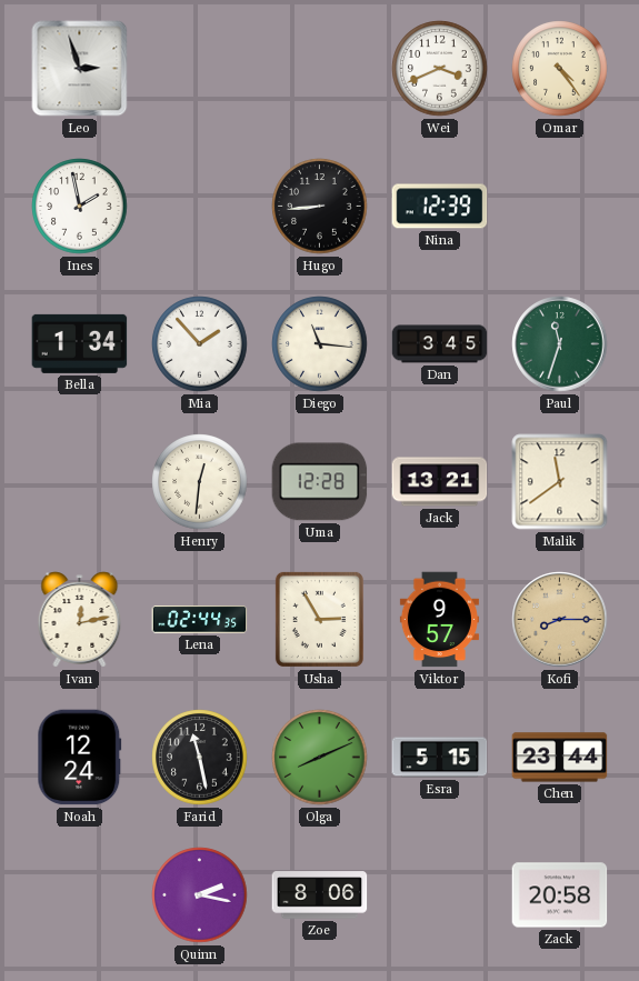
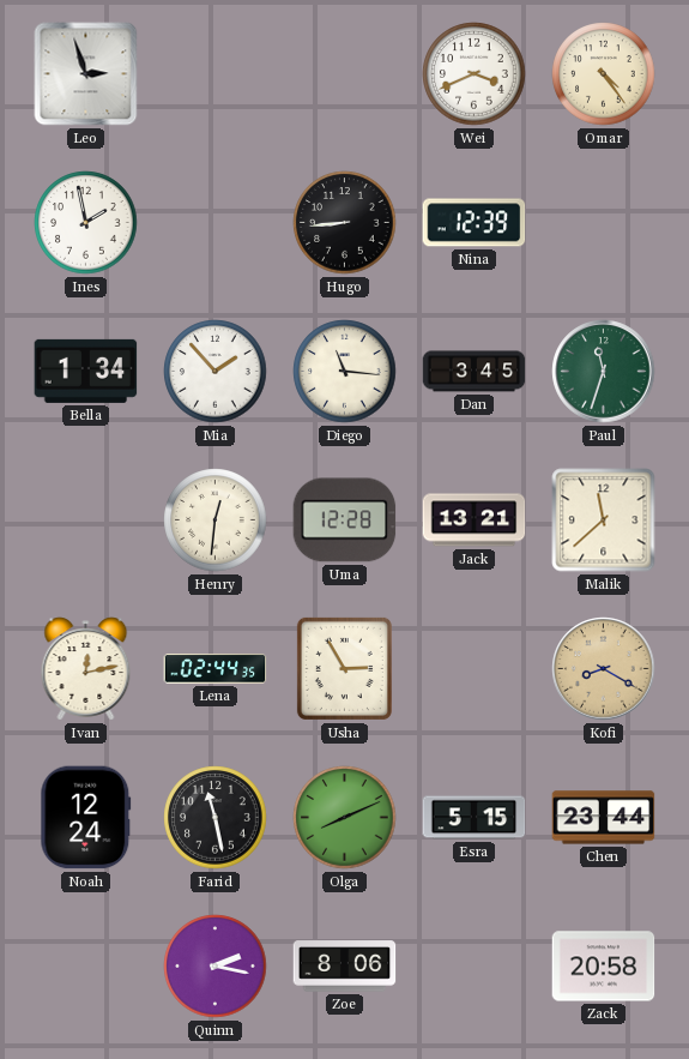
Malik: 11:39 -> 11:38
Viktor: 9:57 -> none
Kofi: 8:15 -> 8:20
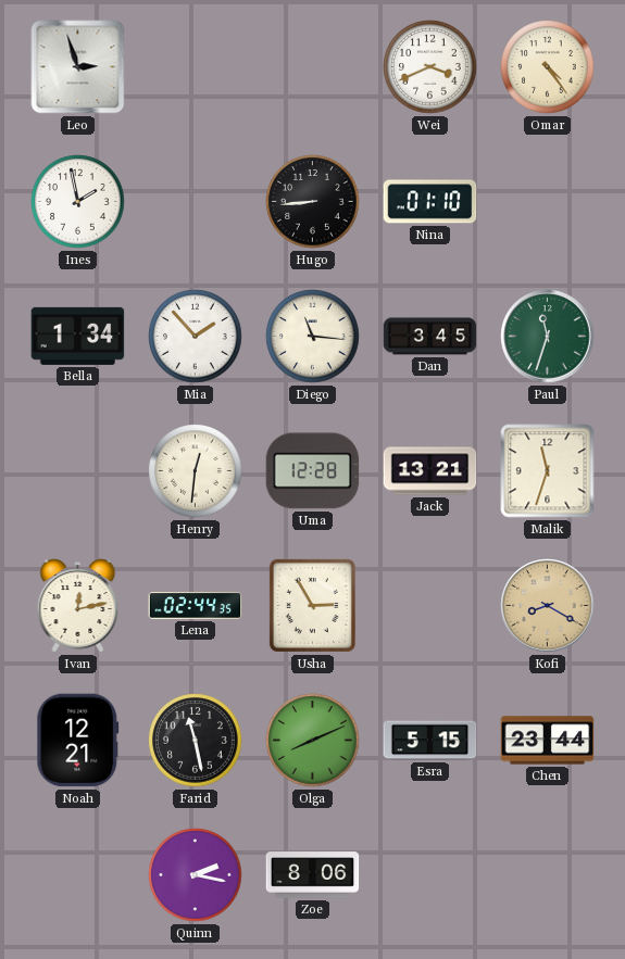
Nina: 12:39 -> 01:10
Malik: 11:38 -> 11:33
Noah: 12:24 -> 12:21
Zack: 20:58 -> none
